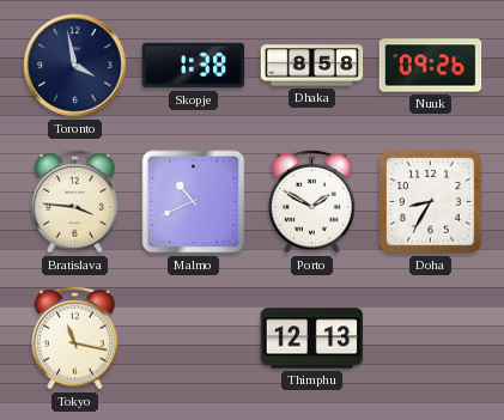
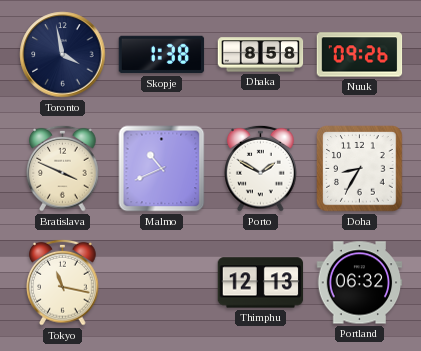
Bratislava: 3:46 -> 3:49
Portland: none -> 06:32
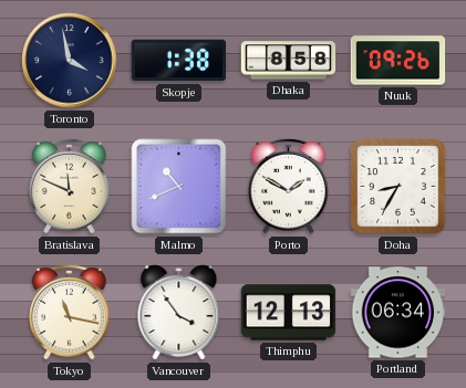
Bratislava: 3:49 -> 11:49
Vancouver: none -> 3:54
Portland: 06:32 -> 06:34
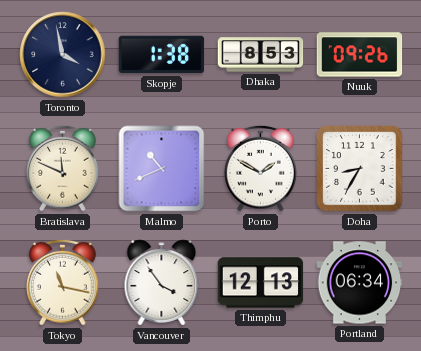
Dhaka: 8:58 -> 8:53
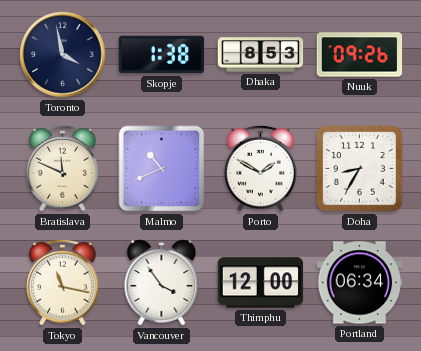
Thimphu: 12:13 -> 12:00
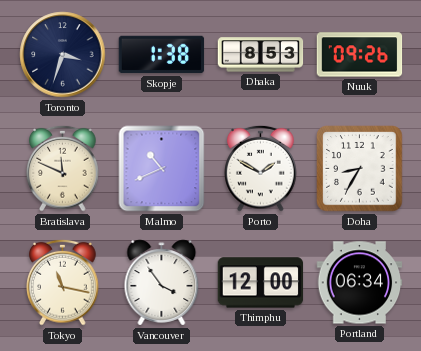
Toronto: 3:58 -> 3:33
